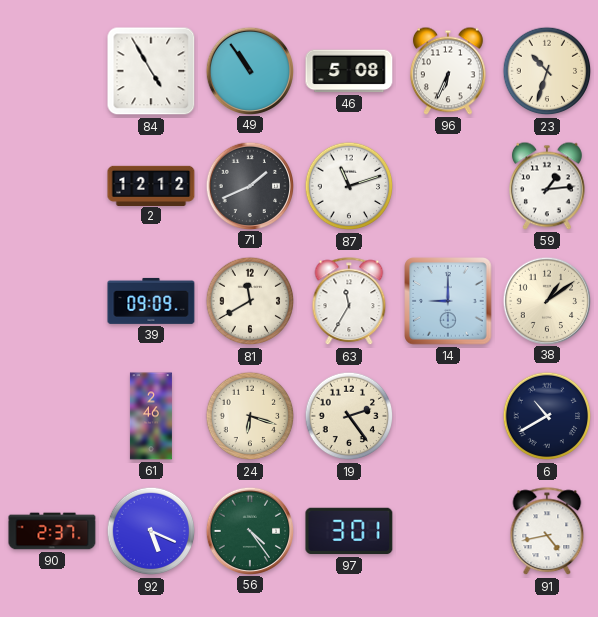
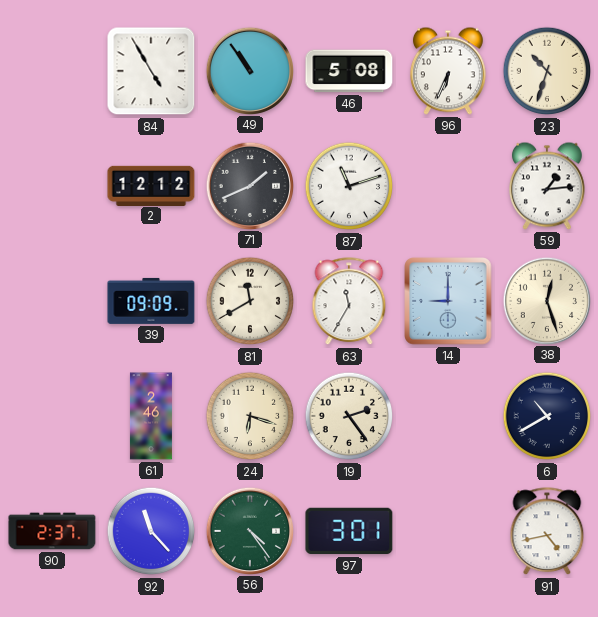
38: 1:09 -> 12:27
92: 5:19 -> 11:23
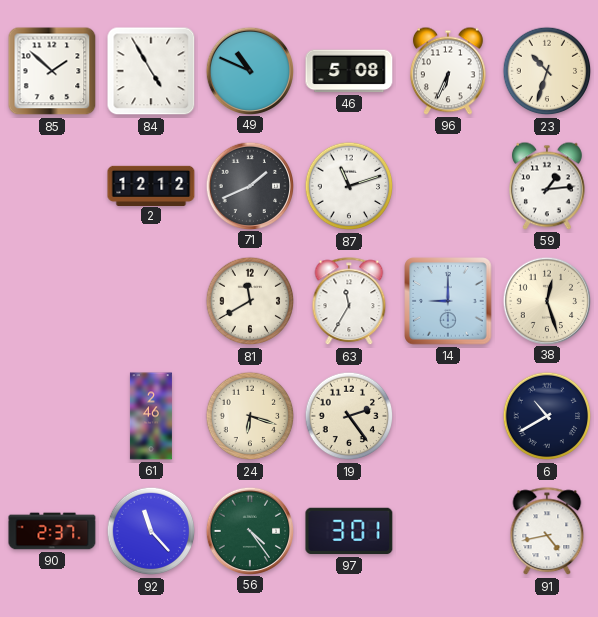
85: none -> 1:52
49: 10:54 -> 10:49
39: 09:09 -> none
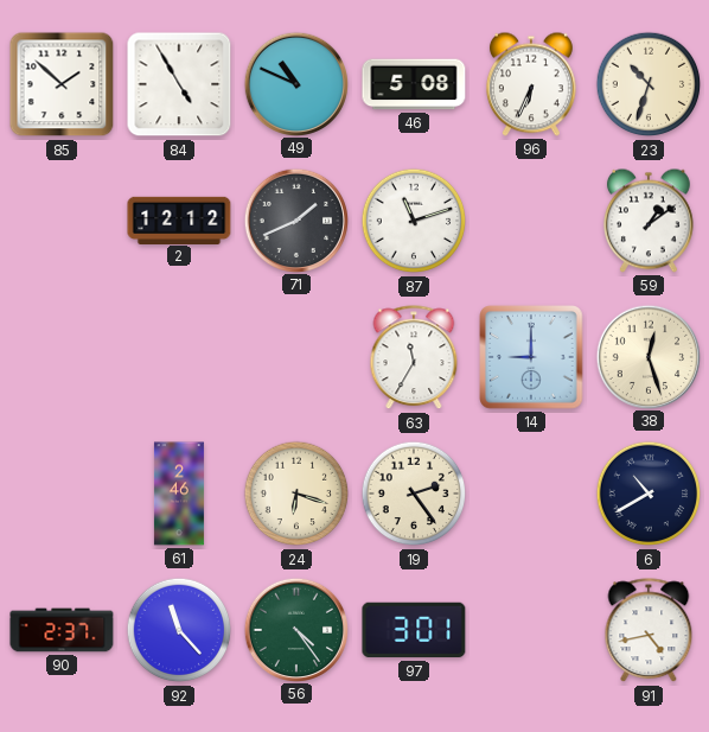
59: 1:14 -> 1:09
81: 11:40 -> none
